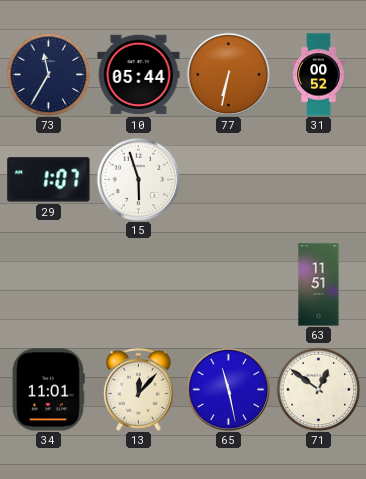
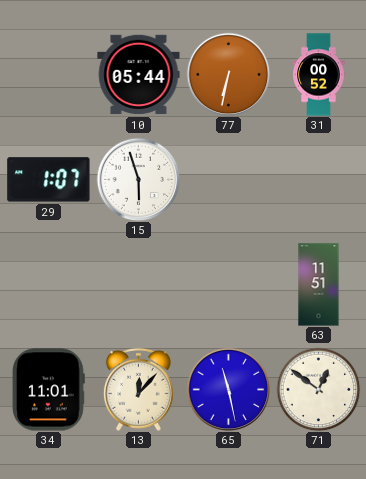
73: 11:35 -> none
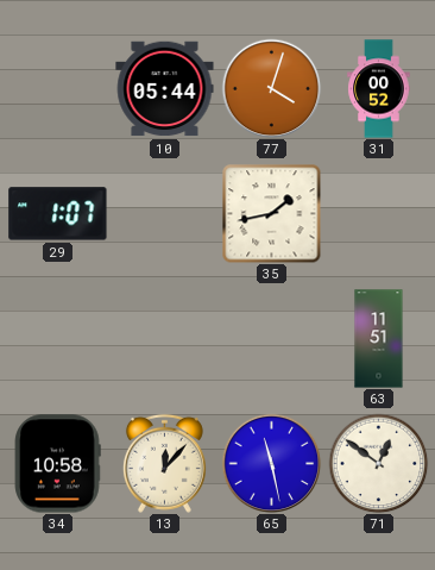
77: 6:32 -> 4:03
15: 5:57 -> none
35: none -> 1:43
34: 11:01 -> 10:58
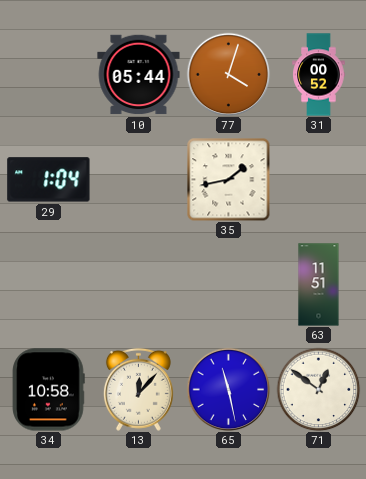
29: 1:07 -> 1:04
